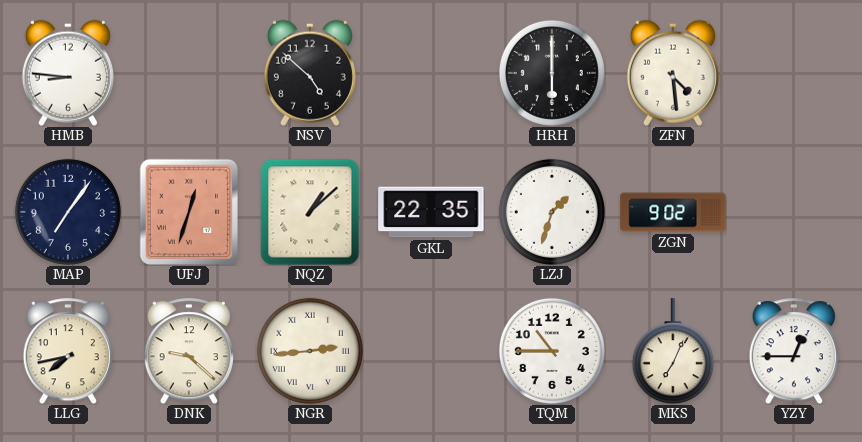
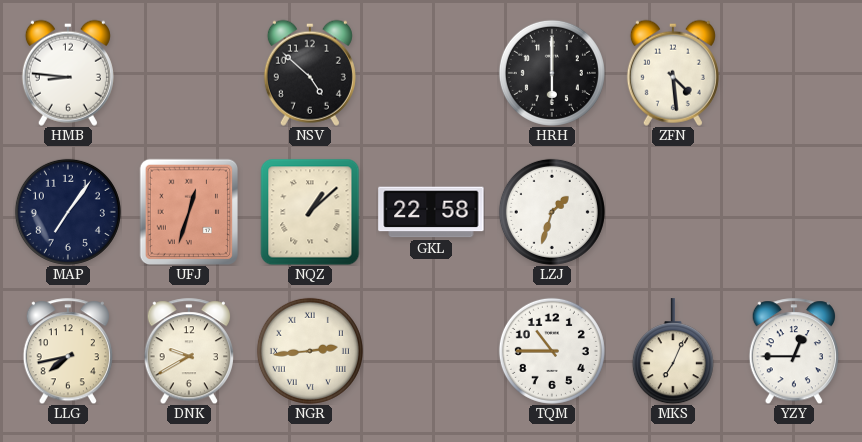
GKL: 22:35 -> 22:58
ZGN: 9:02 -> none
DNK: 9:22 -> 9:40
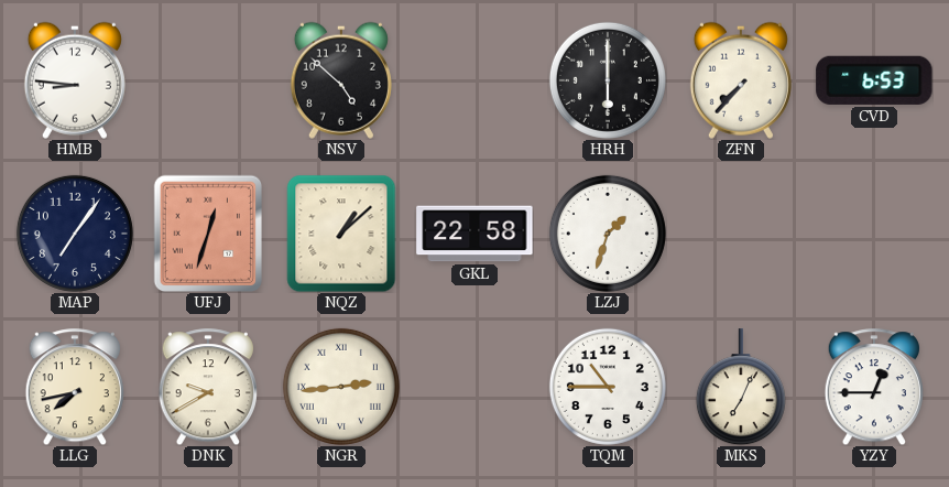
ZFN: 4:29 -> 7:37
CVD: none -> 6:53
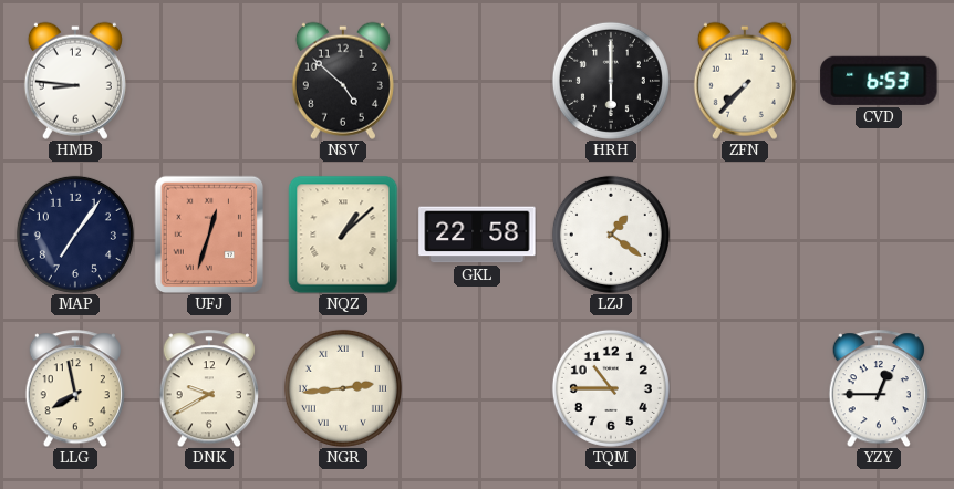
LZJ: 1:33 -> 1:21
LLG: 7:43 -> 7:58
MKS: 7:04 -> none
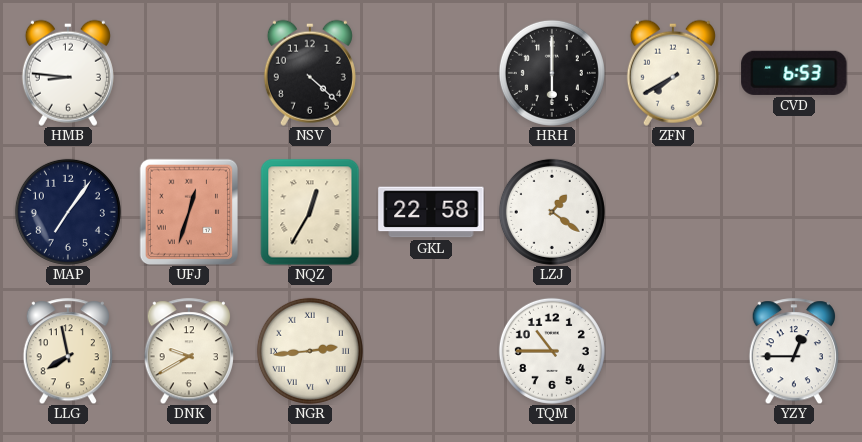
NSV: 4:52 -> 4:22
ZFN: 7:37 -> 7:40
NQZ: 1:08 -> 12:35
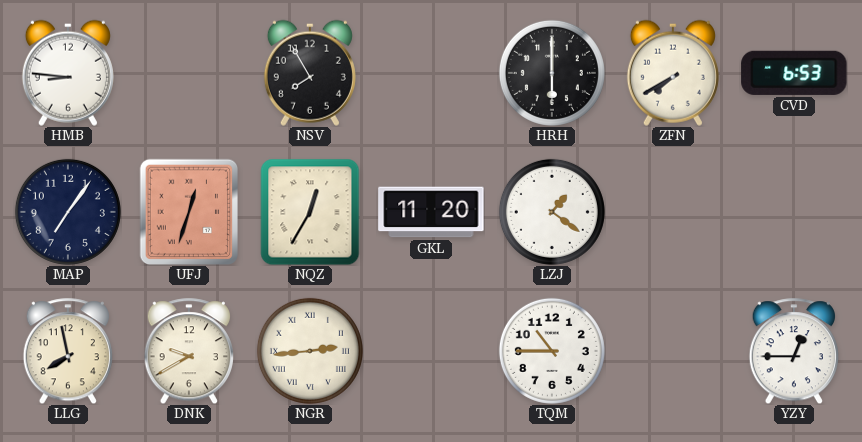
NSV: 4:22 -> 7:55
GKL: 22:58 -> 11:20
